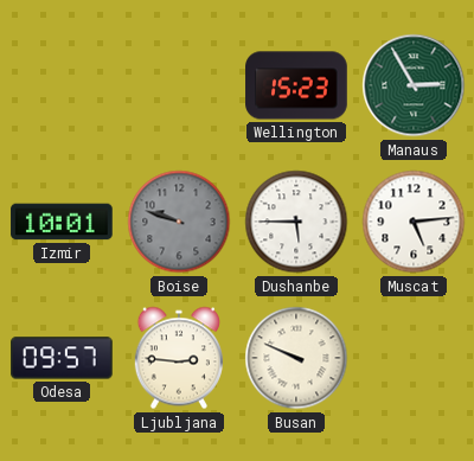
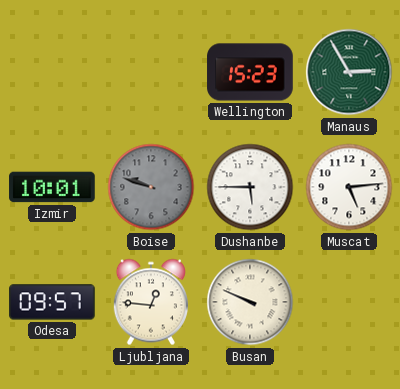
Ljubljana: 2:46 -> 12:46
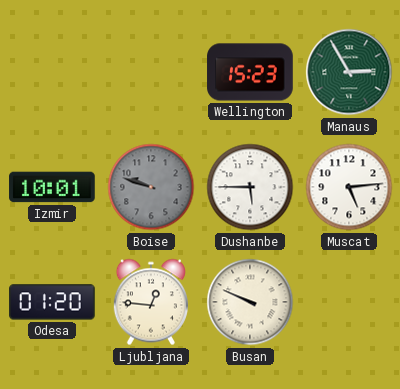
Odesa: 09:57 -> 01:20
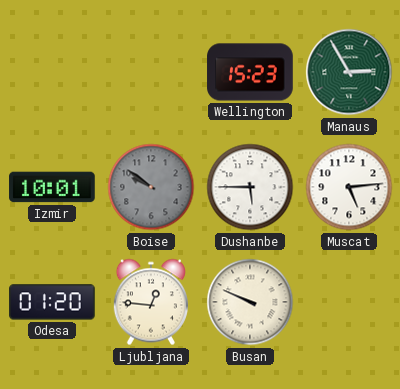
Boise: 9:48 -> 9:51
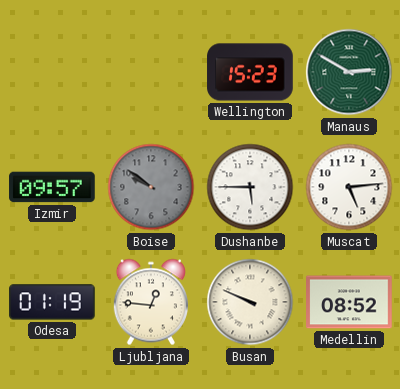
Manaus: 2:55 -> 2:50
Izmir: 10:01 -> 09:57
Odesa: 01:20 -> 01:19
Medellin: none -> 08:52
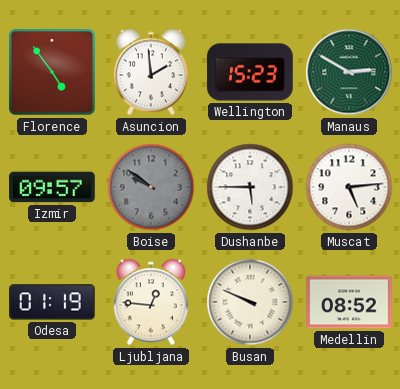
Florence: none -> 4:54
Asuncion: none -> 1:59
